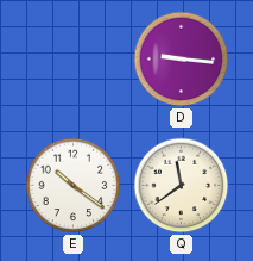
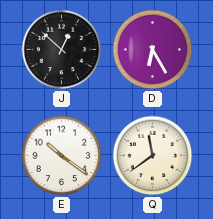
J: none -> 12:52
D: 9:16 -> 6:25
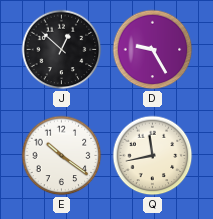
D: 6:25 -> 9:25
Q: 11:39 -> 11:43
